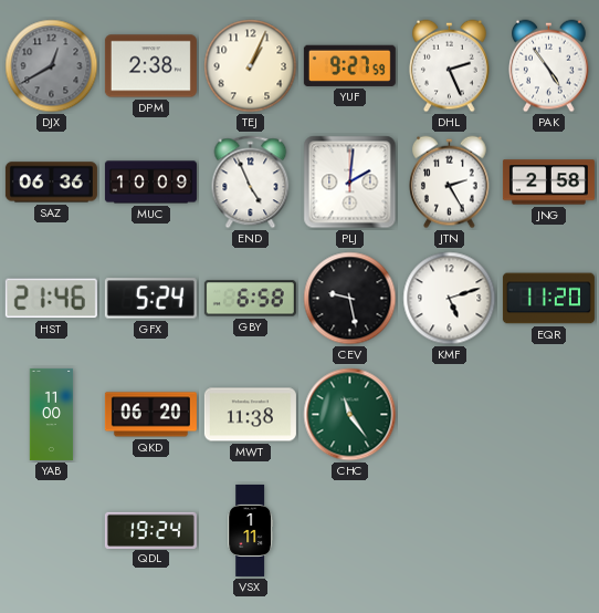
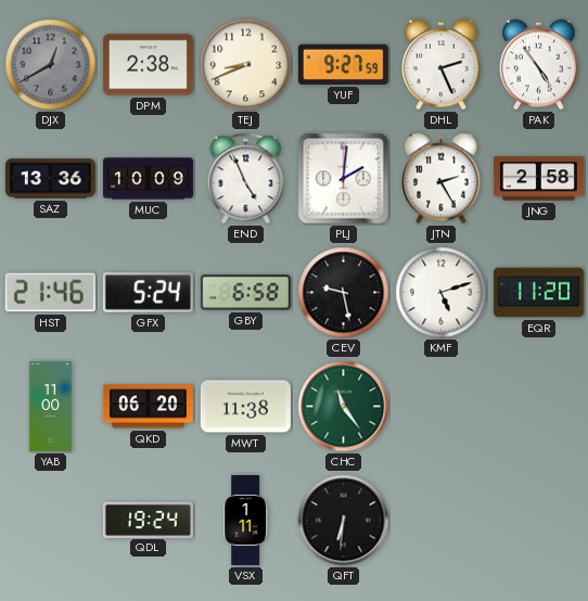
TEJ: 1:04 -> 8:41
SAZ: 06:36 -> 13:36
QFT: none -> 6:31
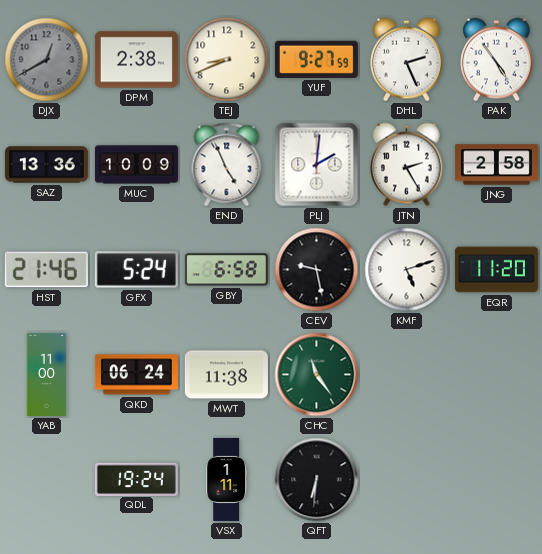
QKD: 06:20 -> 06:24
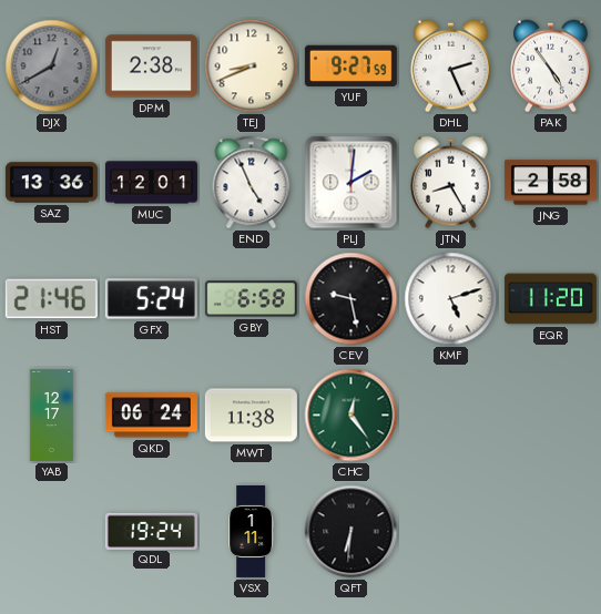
MUC: 10:09 -> 12:01
JTN: 2:25 -> 8:25
YAB: 11:00 -> 12:17
CHC: 11:24 -> 12:24
